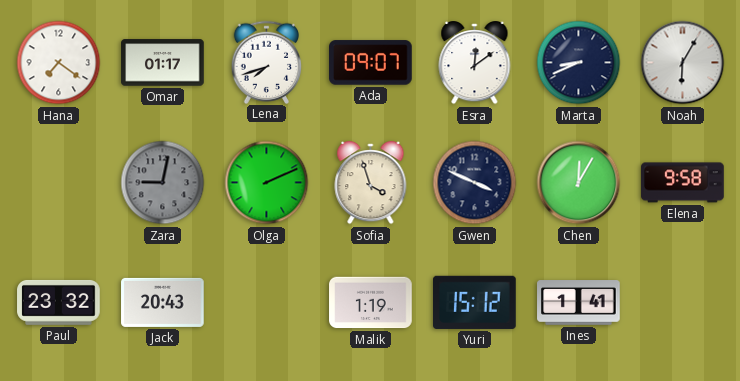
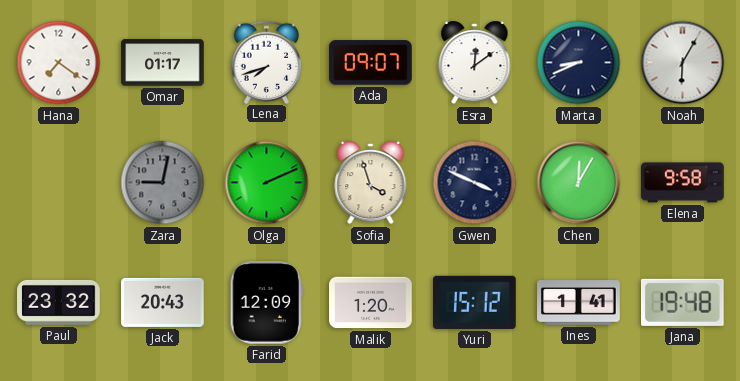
Farid: none -> 12:09
Malik: 1:19 -> 1:20
Jana: none -> 19:48
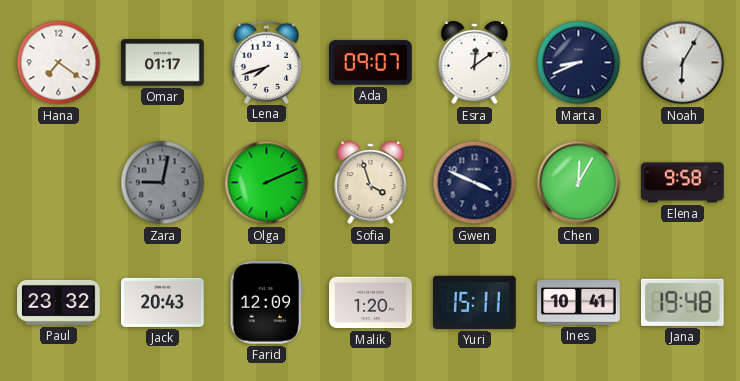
Yuri: 15:12 -> 15:11
Ines: 1:41 -> 10:41
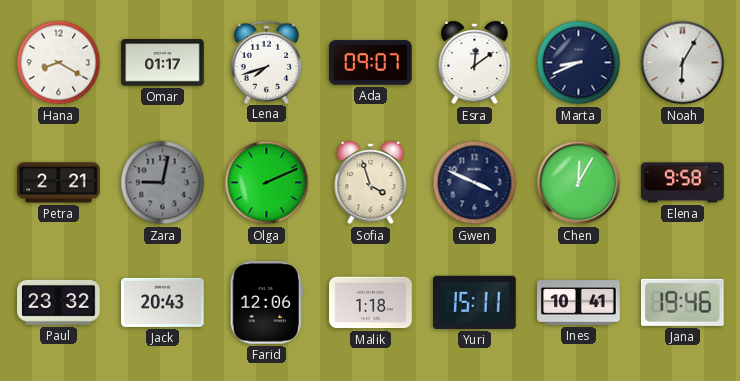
Hana: 7:21 -> 8:20
Petra: none -> 2:21
Farid: 12:09 -> 12:06
Malik: 1:20 -> 1:18
Jana: 19:48 -> 19:46
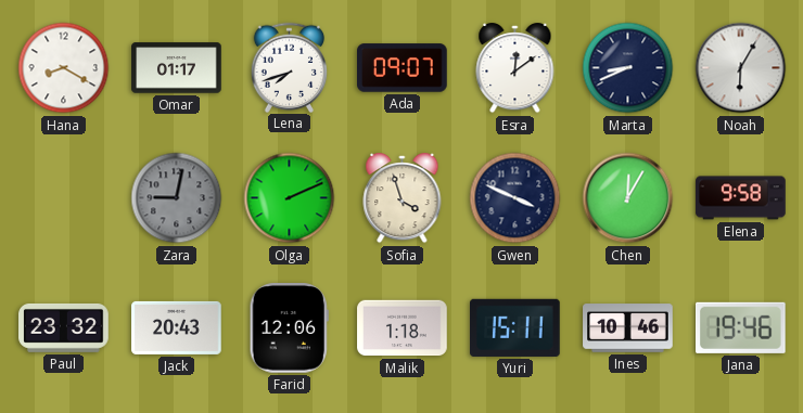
Petra: 2:21 -> none
Ines: 10:41 -> 10:46
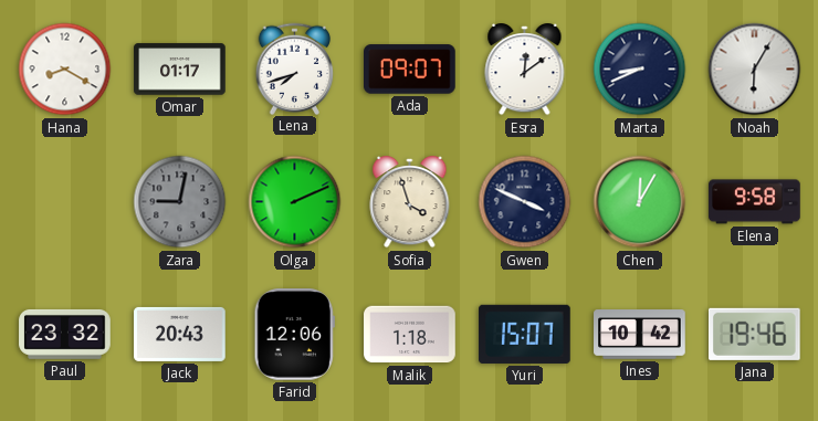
Yuri: 15:11 -> 15:07
Ines: 10:46 -> 10:42
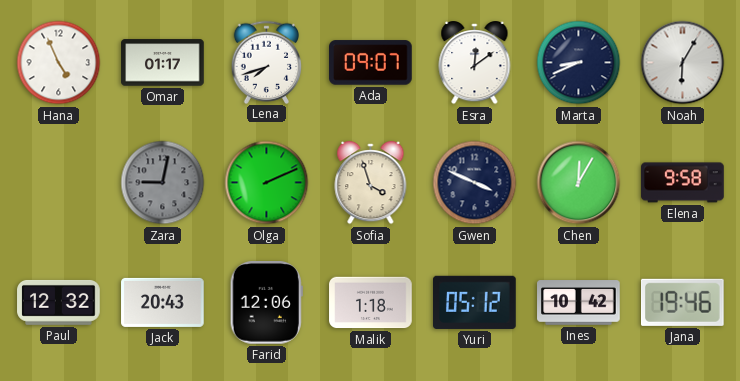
Hana: 8:20 -> 4:56
Paul: 23:32 -> 12:32
Yuri: 15:07 -> 05:12
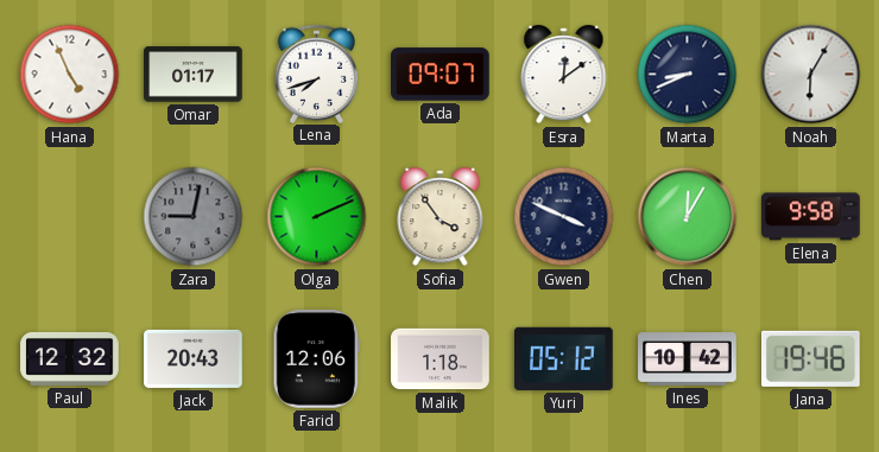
Sofia: 3:57 -> 3:54
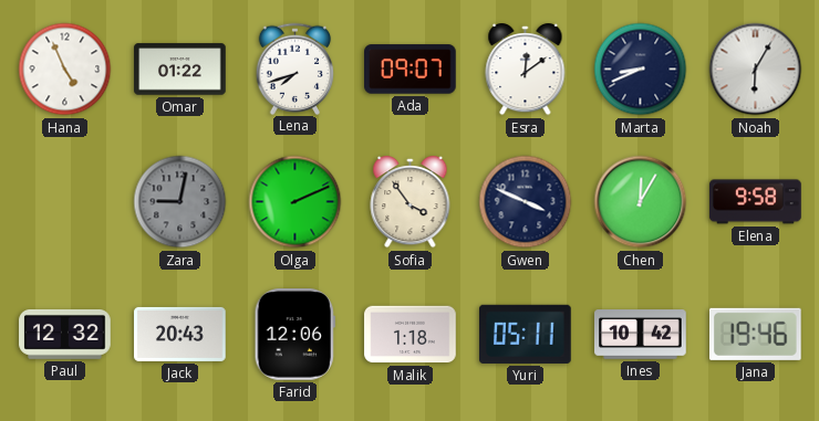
Omar: 01:17 -> 01:22
Yuri: 05:12 -> 05:11
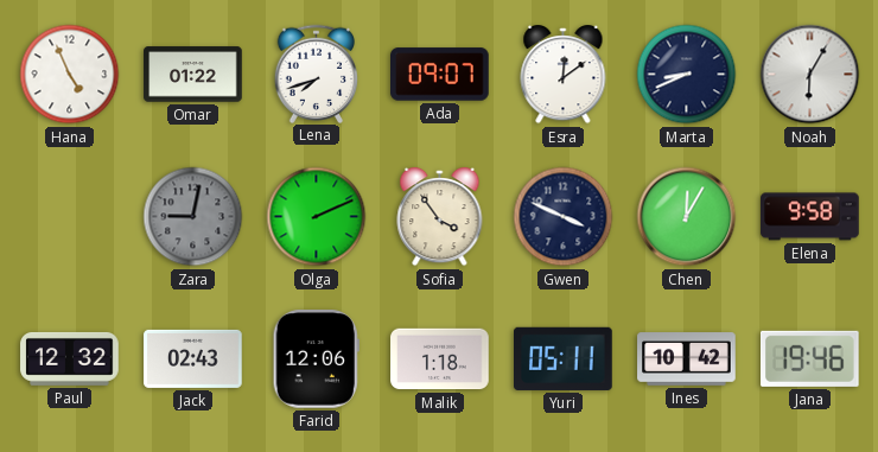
Jack: 20:43 -> 02:43
